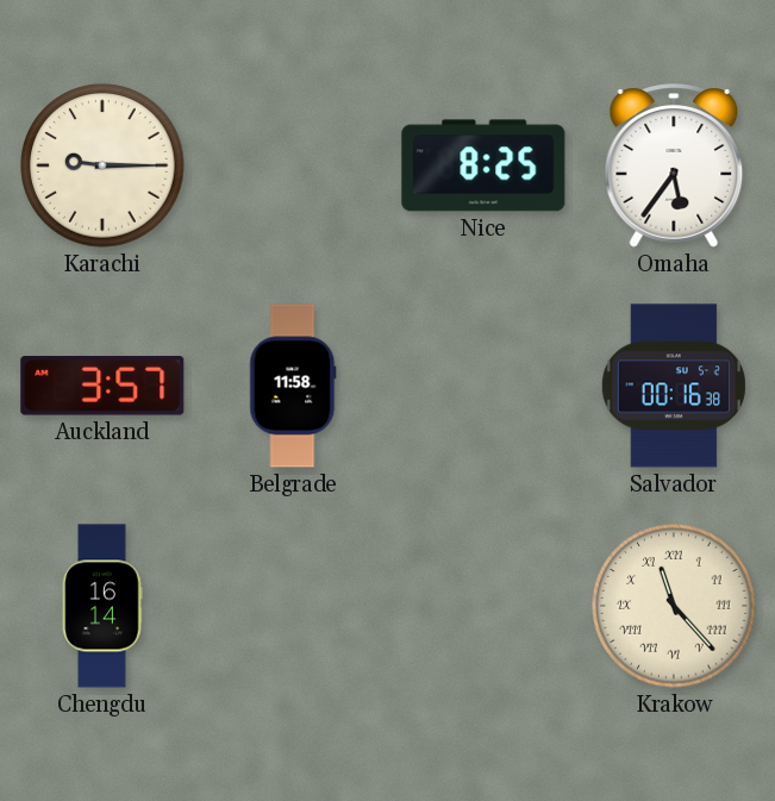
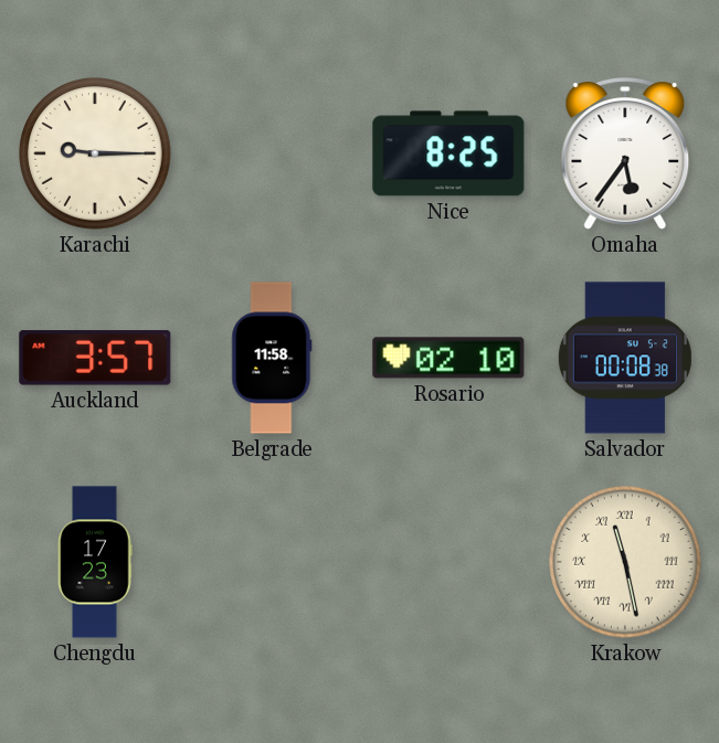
Rosario: none -> 02:10
Salvador: 00:16 -> 00:08
Chengdu: 16:14 -> 17:23
Krakow: 11:23 -> 11:28
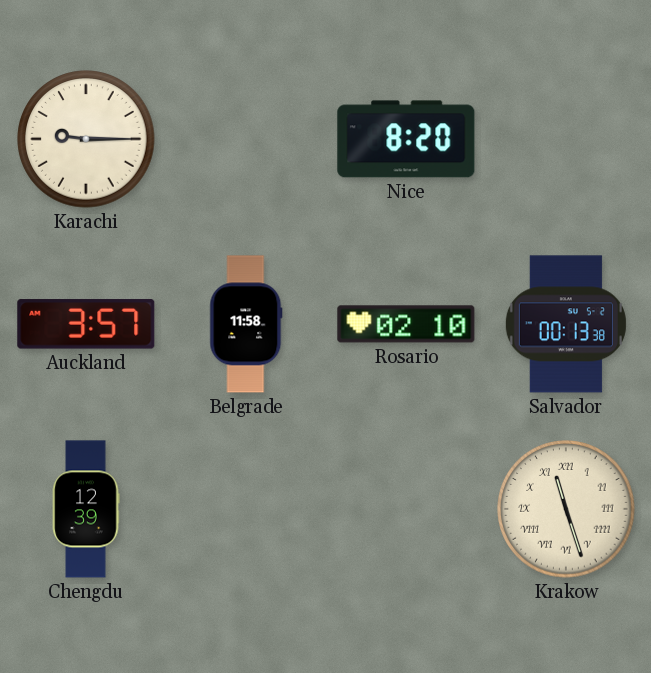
Nice: 8:25 -> 8:20
Omaha: 5:36 -> none
Salvador: 00:08 -> 00:13
Chengdu: 17:23 -> 12:39
Krakow: 11:28 -> 11:27
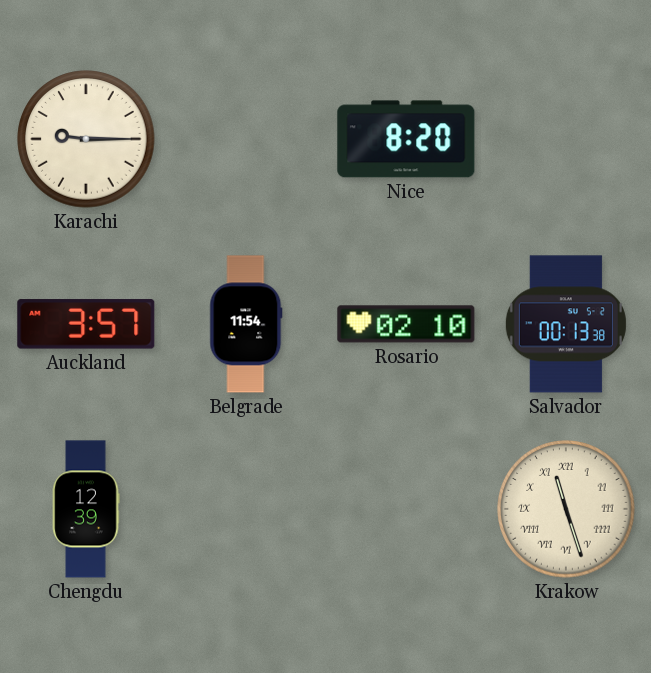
Belgrade: 11:58 -> 11:54
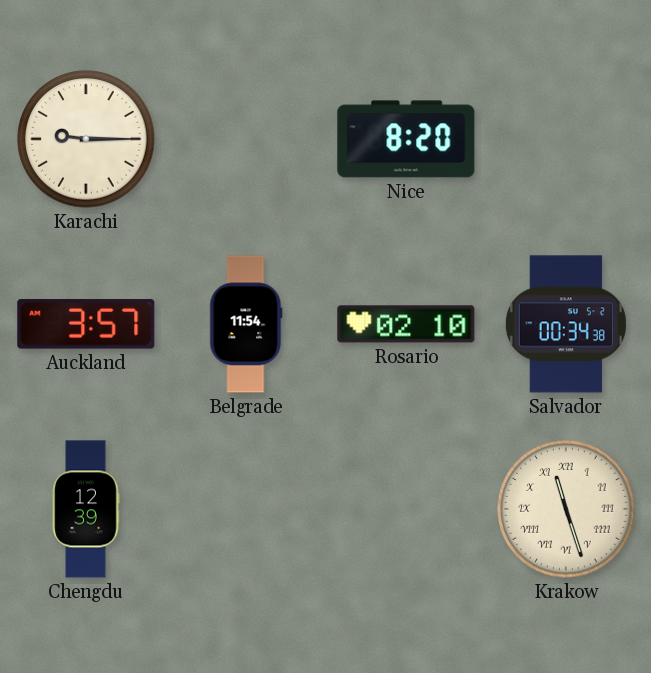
Salvador: 00:13 -> 00:34
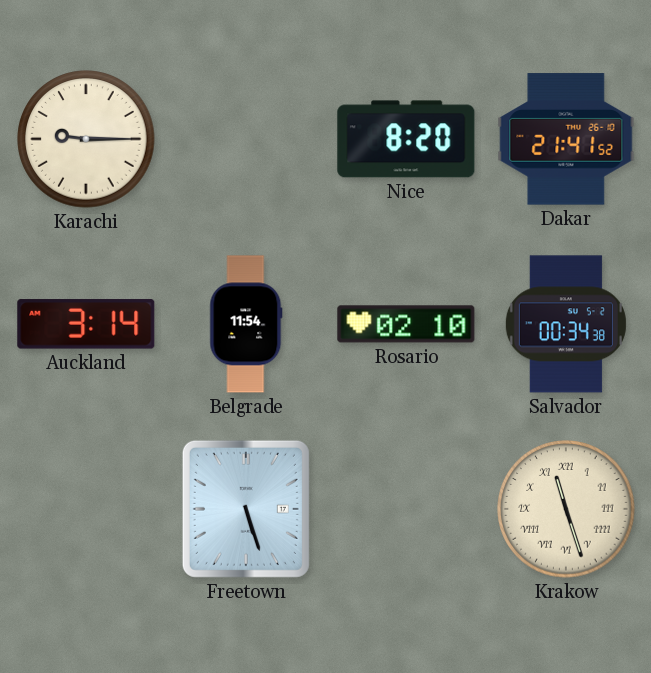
Dakar: none -> 21:41
Auckland: 3:57 -> 3:14
Chengdu: 12:39 -> none
Freetown: none -> 5:27
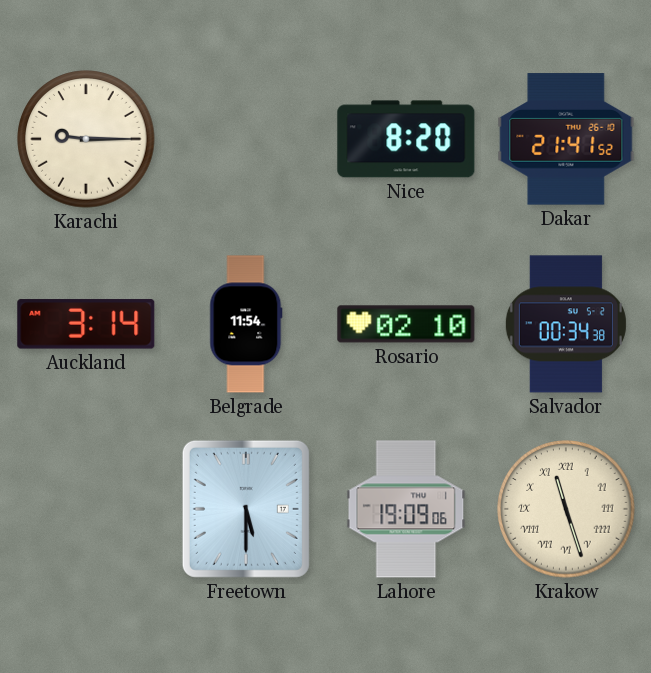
Freetown: 5:27 -> 5:30
Lahore: none -> 19:09
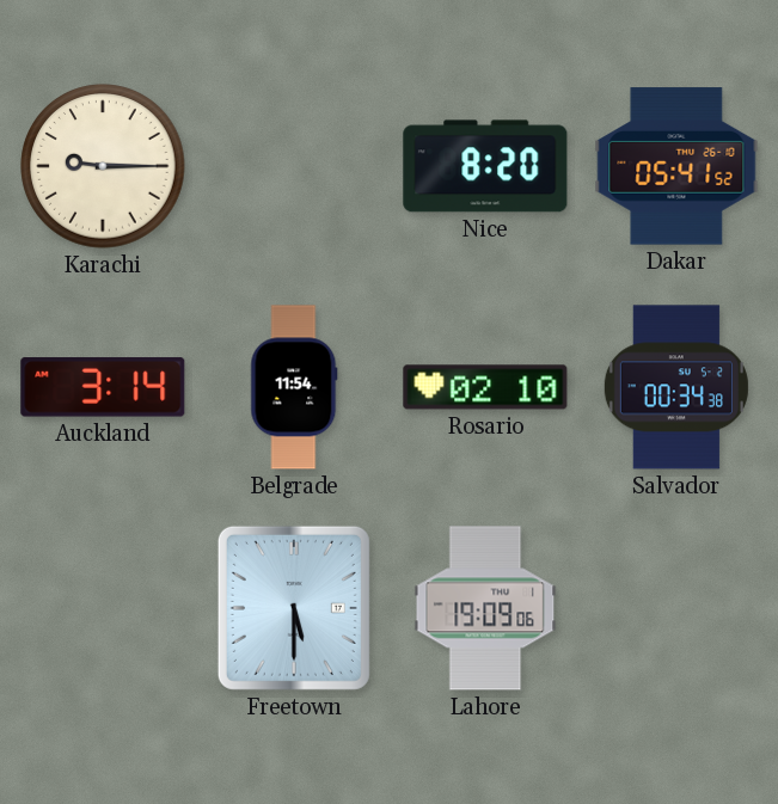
Dakar: 21:41 -> 05:41
Krakow: 11:27 -> none
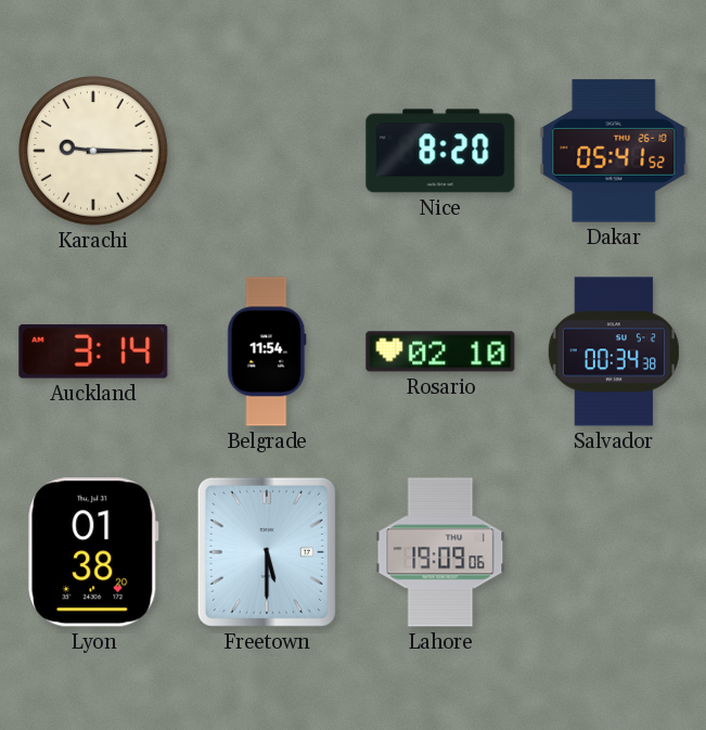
Lyon: none -> 01:38
